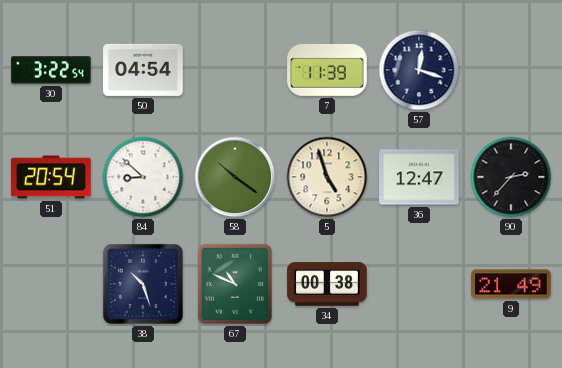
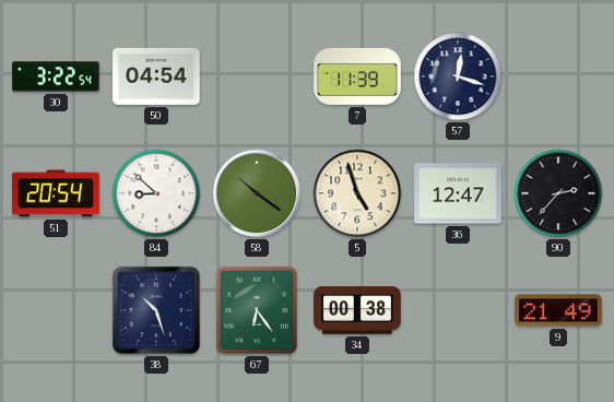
67: 10:49 -> 6:24
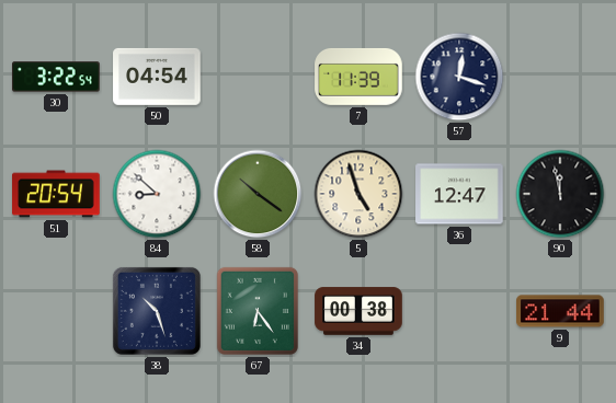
90: 2:37 -> 11:58
9: 21:49 -> 21:44
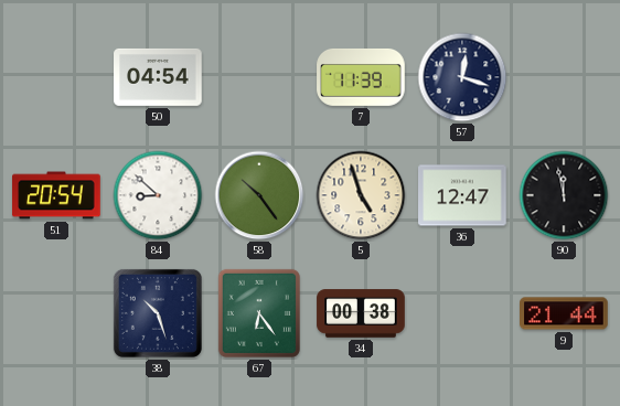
30: 3:22 -> none
58: 10:21 -> 10:24
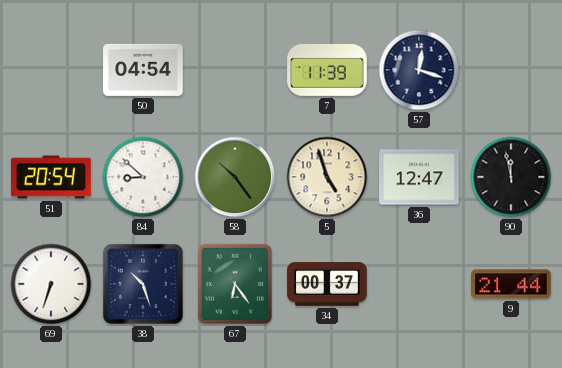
69: none -> 6:33
34: 00:38 -> 00:37
